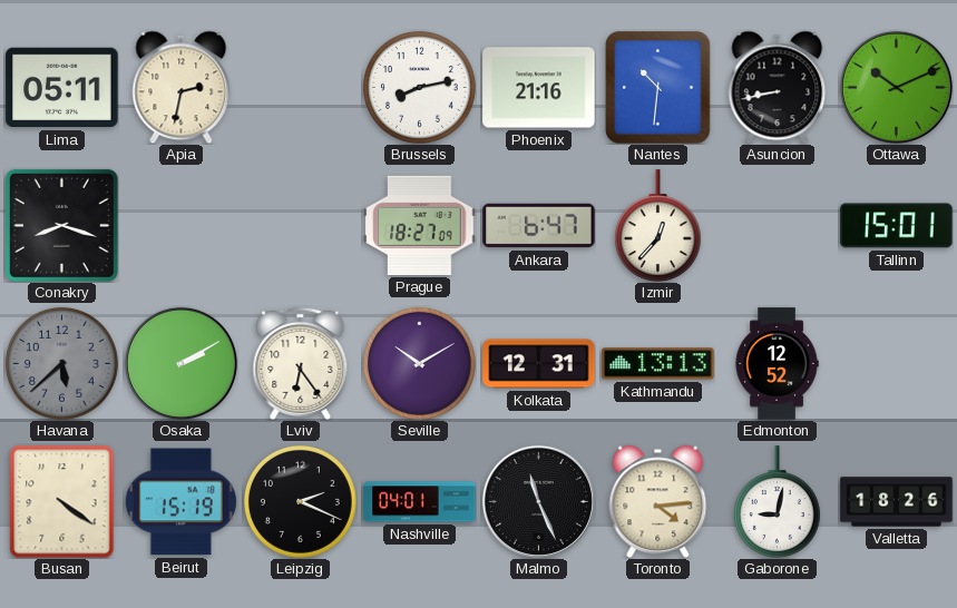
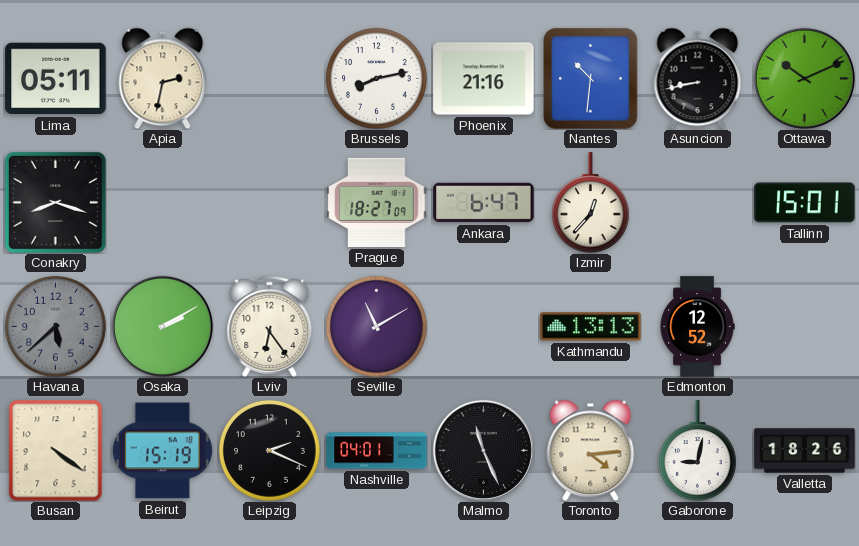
Seville: 10:10 -> 11:10
Kolkata: 12:31 -> none
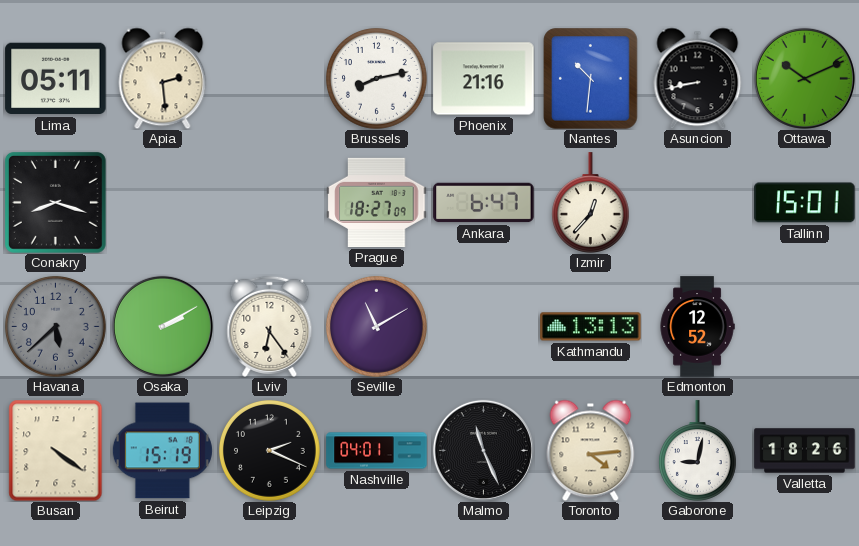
Apia: 2:32 -> 2:29
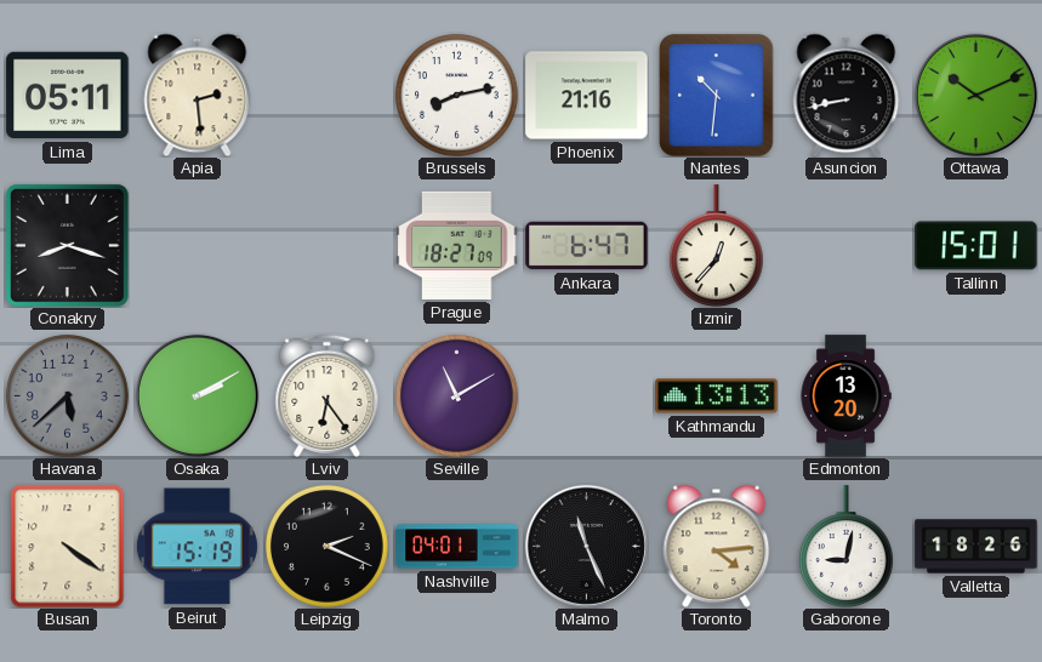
Edmonton: 12:52 -> 13:20
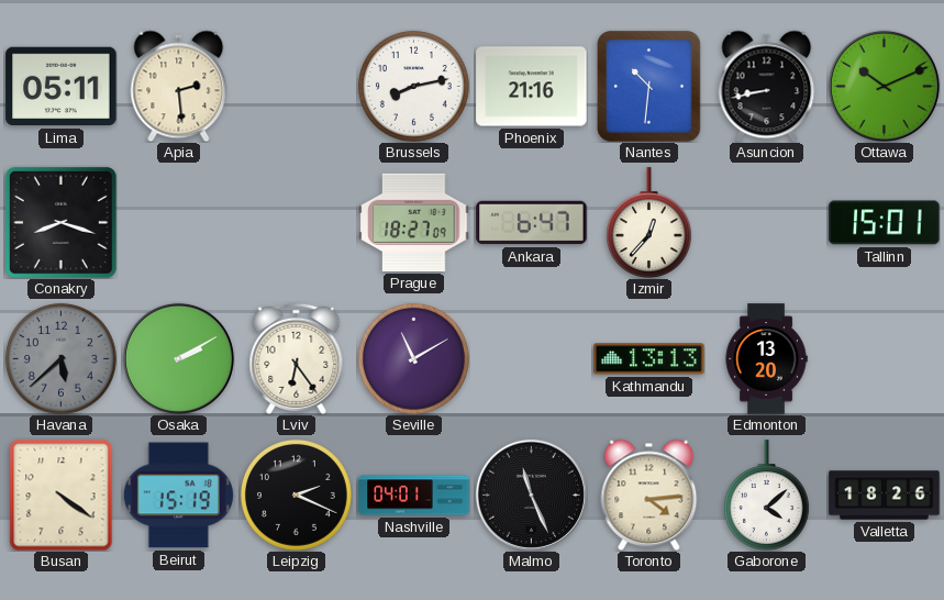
Gaborone: 9:02 -> 4:08
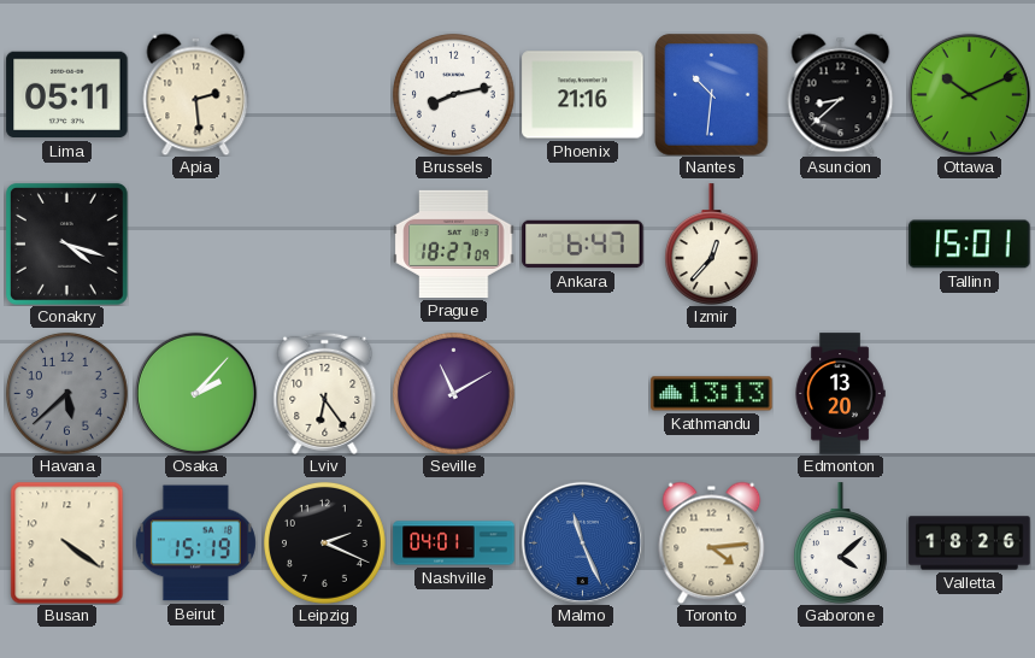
Asuncion: 8:43 -> 8:38
Conakry: 8:18 -> 4:18
Osaka: 2:10 -> 2:07
Malmo dial: black -> blue
